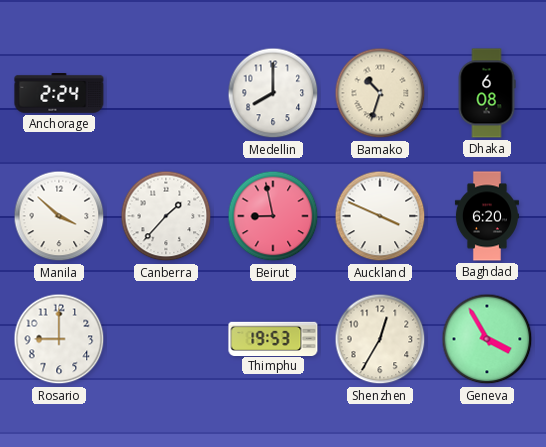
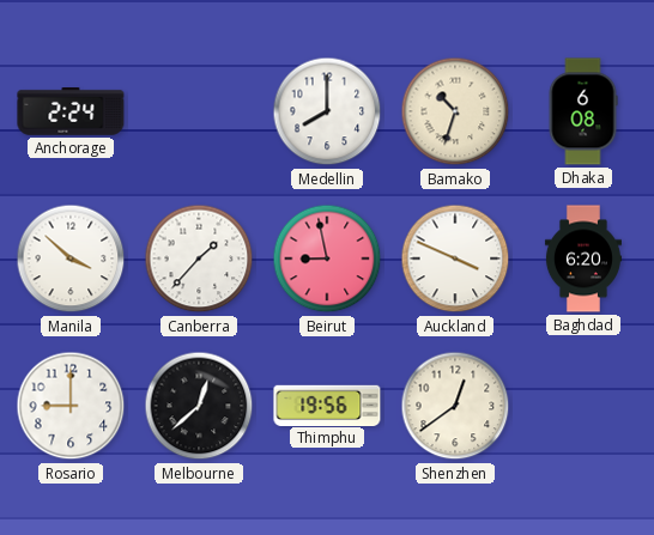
Melbourne: none -> 12:38
Thimphu: 19:53 -> 19:56
Shenzhen: 12:35 -> 12:39
Geneva: 3:55 -> none
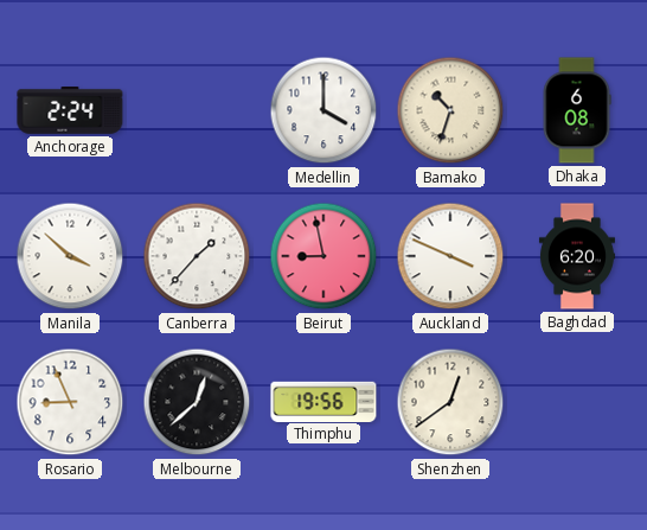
Medellin: 8:00 -> 4:00
Rosario: 9:00 -> 8:56
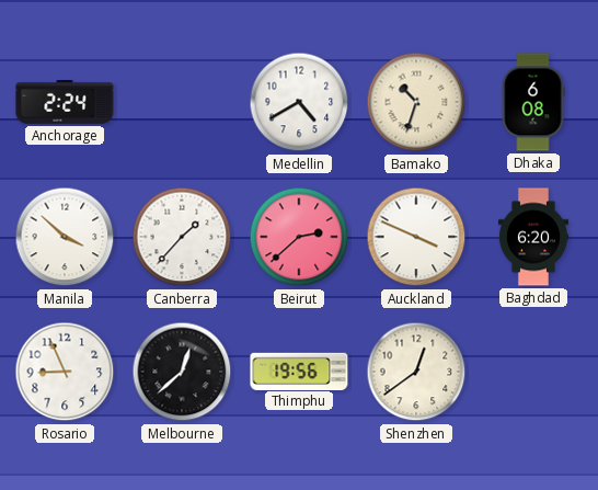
Medellin: 4:00 -> 4:40
Beirut: 8:58 -> 2:38
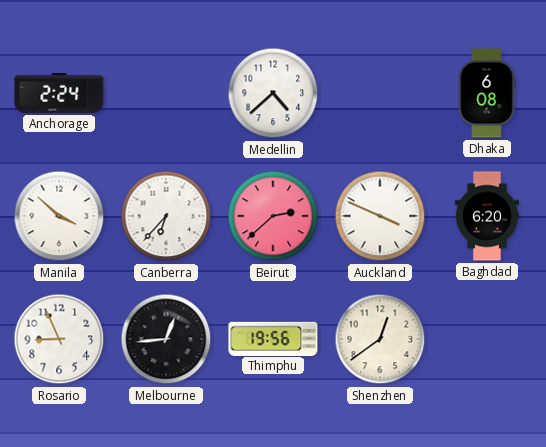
Medellin: 4:40 -> 4:38
Bamako: 10:33 -> none
Canberra: 1:37 -> 6:37
Melbourne: 12:38 -> 12:44
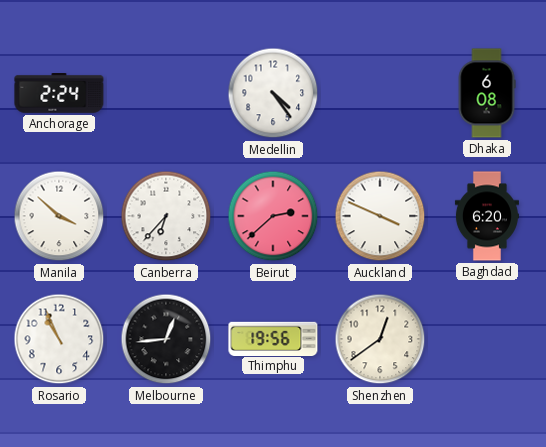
Medellin: 4:38 -> 4:24
Rosario: 8:56 -> 10:56
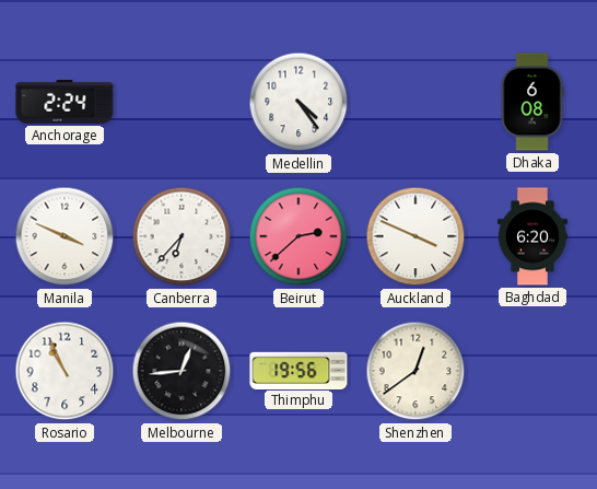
Manila: 3:52 -> 3:49
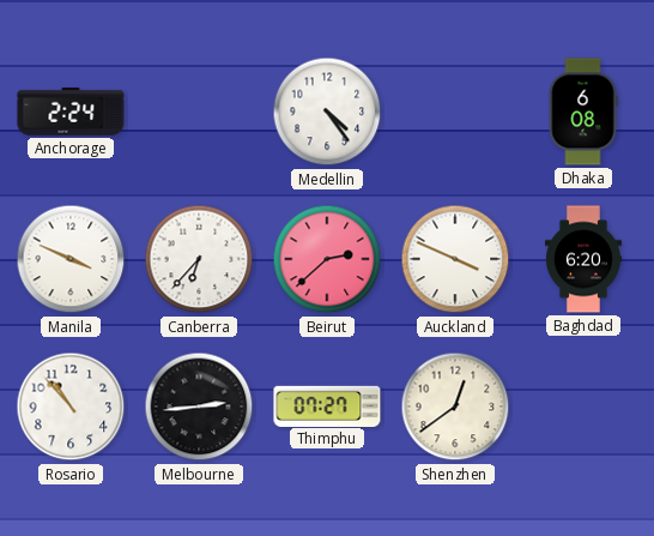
Rosario: 10:56 -> 10:53
Melbourne: 12:44 -> 2:44
Thimphu: 19:56 -> 07:27
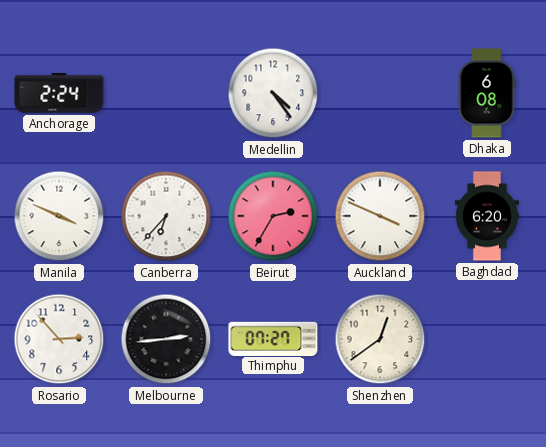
Beirut: 2:38 -> 2:35
Rosario: 10:53 -> 2:53
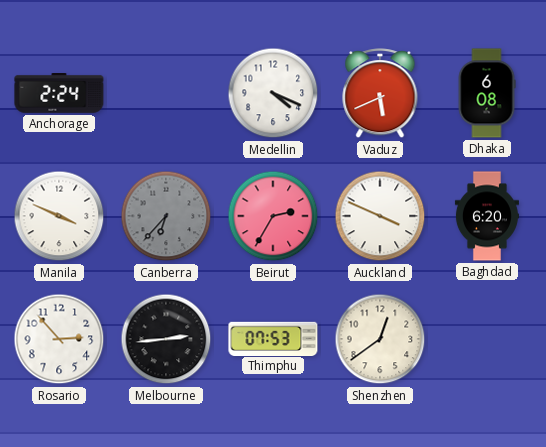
Medellin: 4:24 -> 4:19
Vaduz: none -> 5:41
Canberra dial: white -> grey
Thimphu: 07:27 -> 07:53
